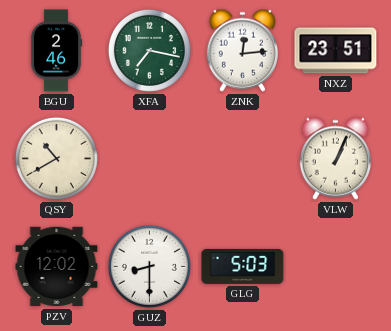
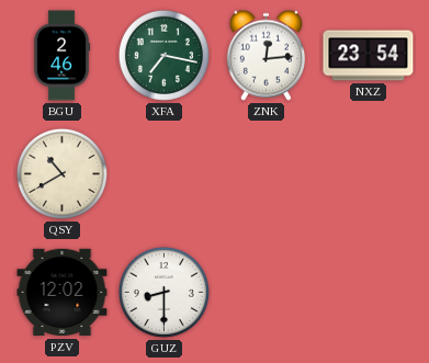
NXZ: 23:51 -> 23:54
VLW: 1:04 -> none
GLG: 5:03 -> none
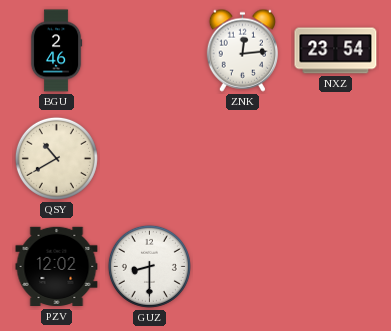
XFA: 7:17 -> none
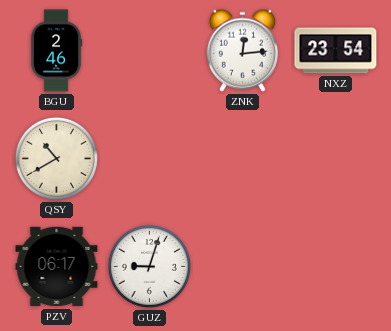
PZV: 12:02 -> 06:17
GUZ: 8:30 -> 9:03
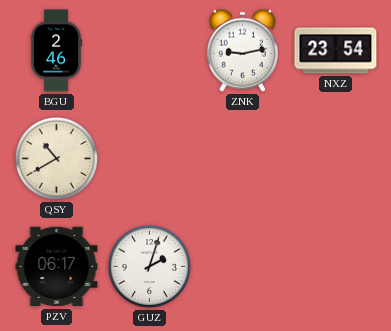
ZNK: 12:14 -> 9:13
GUZ: 9:03 -> 2:03
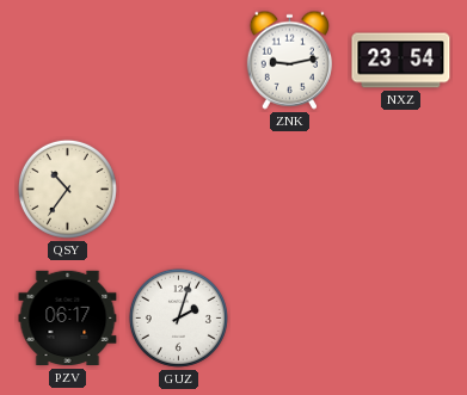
BGU: 2:46 -> none
QSY: 10:40 -> 10:36
